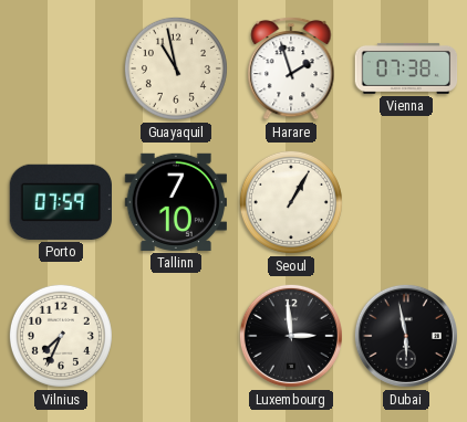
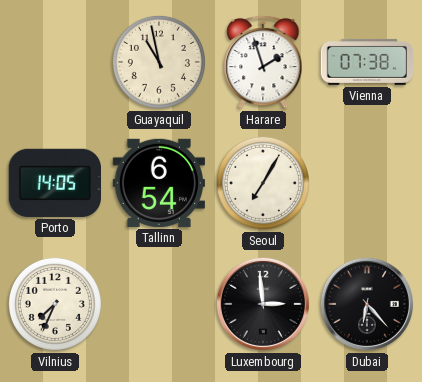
Porto: 07:59 -> 14:05
Tallinn: 7:10 -> 6:54
Seoul: 1:05 -> 7:05
Dubai: 5:58 -> 6:23
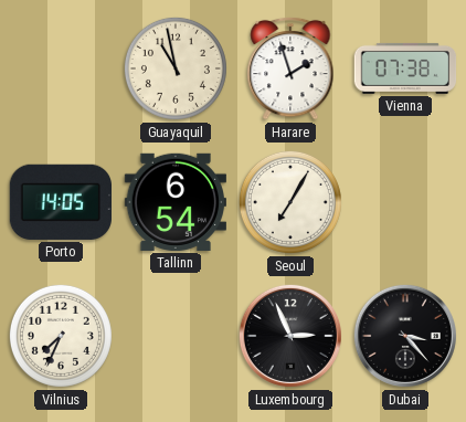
Luxembourg: 2:59 -> 2:56
Dubai: 6:23 -> 3:23
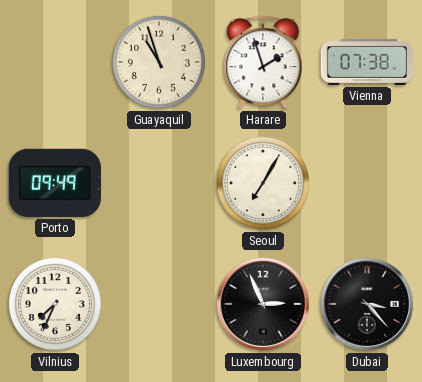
Guayaquil: 10:58 -> 10:57
Porto: 14:05 -> 09:49
Tallinn: 6:54 -> none
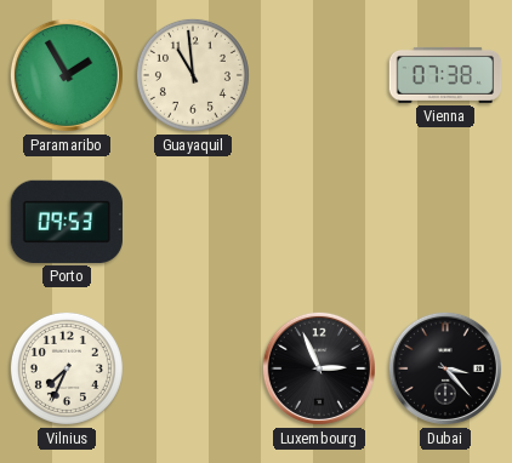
Paramaribo: none -> 1:55
Guayaquil: 10:57 -> 10:59
Harare: 1:57 -> none
Porto: 09:49 -> 09:53
Seoul: 7:05 -> none
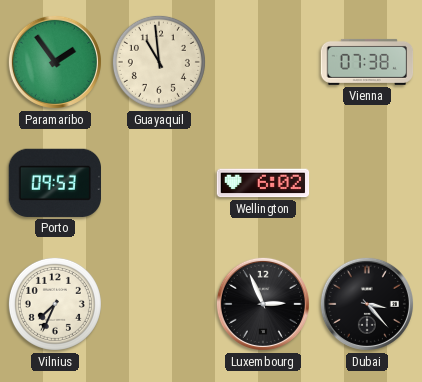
Paramaribo: 1:55 -> 1:54
Wellington: none -> 6:02
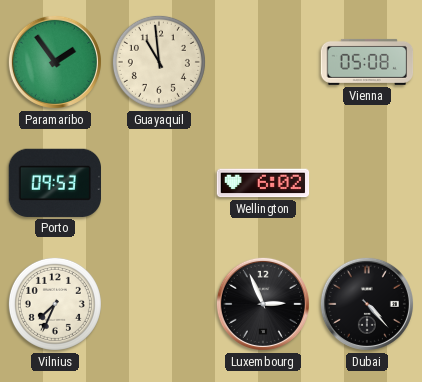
Vienna: 07:38 -> 05:08
Dubai: 3:23 -> 4:23
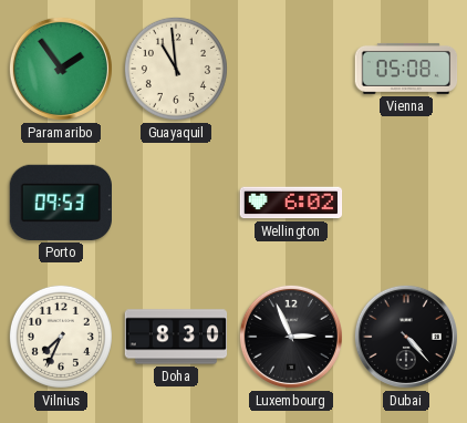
Doha: none -> 8:30
